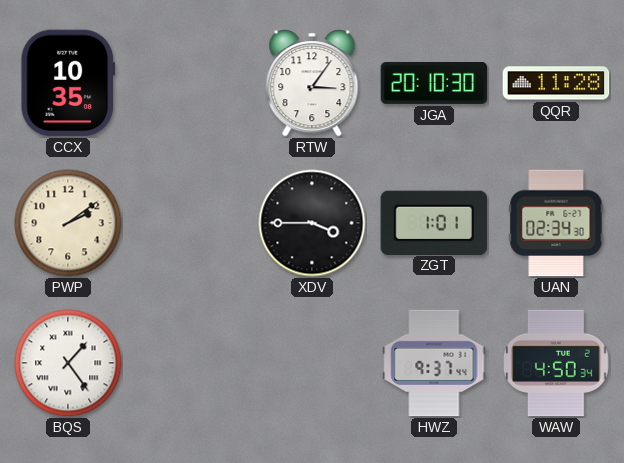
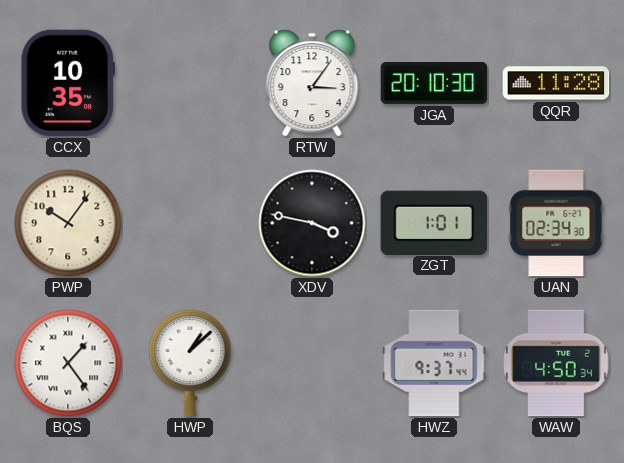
PWP: 2:09 -> 10:06
XDV: 3:45 -> 3:47
HWP: none -> 1:08
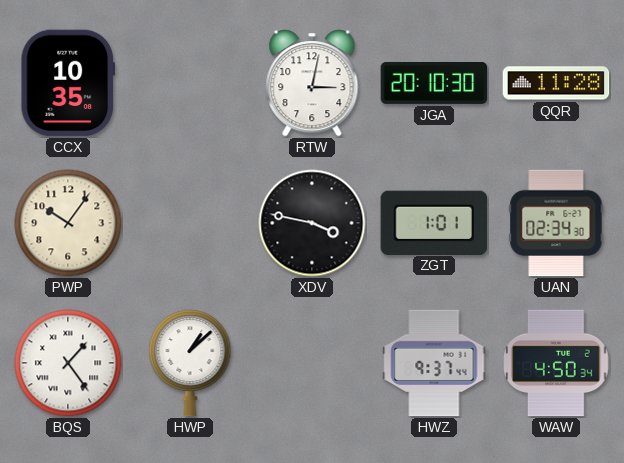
RTW: 3:06 -> 3:02
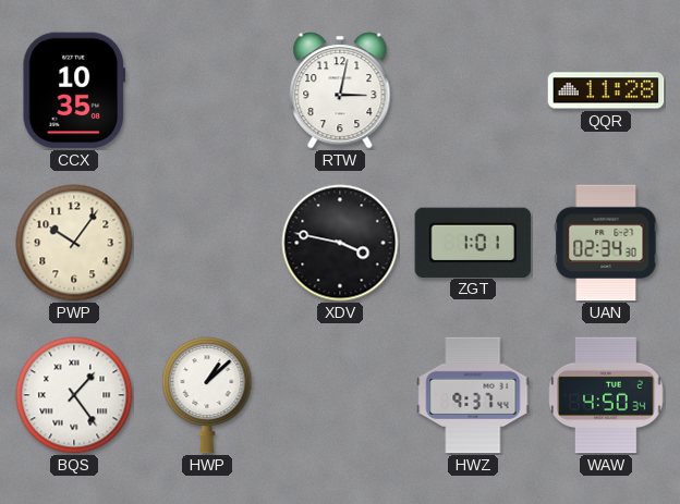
JGA: 20:10 -> none
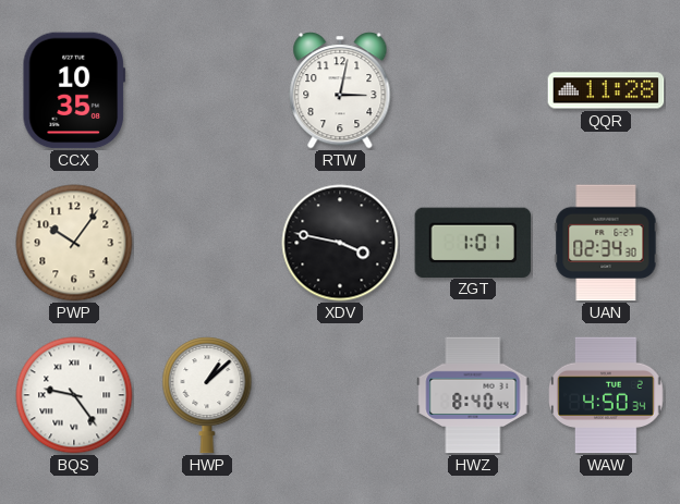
BQS: 1:24 -> 9:24
HWZ: 9:37 -> 8:40
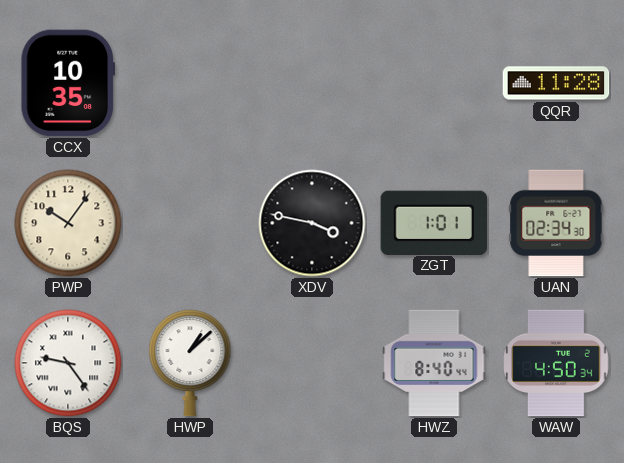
RTW: 3:02 -> none
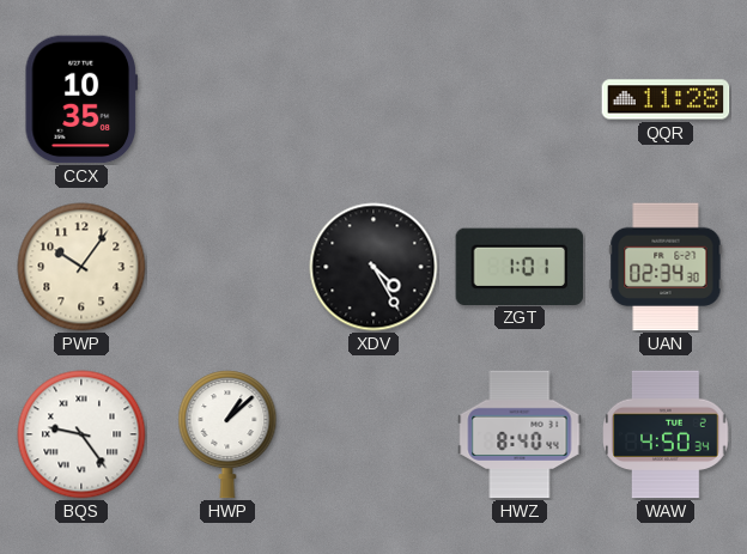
XDV: 3:47 -> 4:25
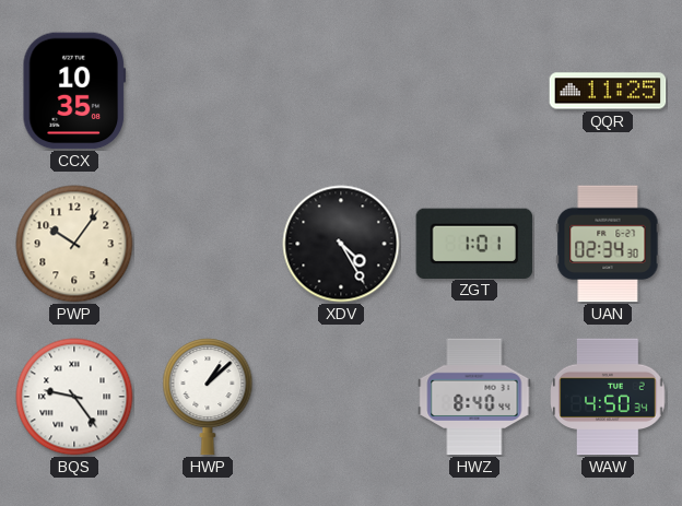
QQR: 11:28 -> 11:25
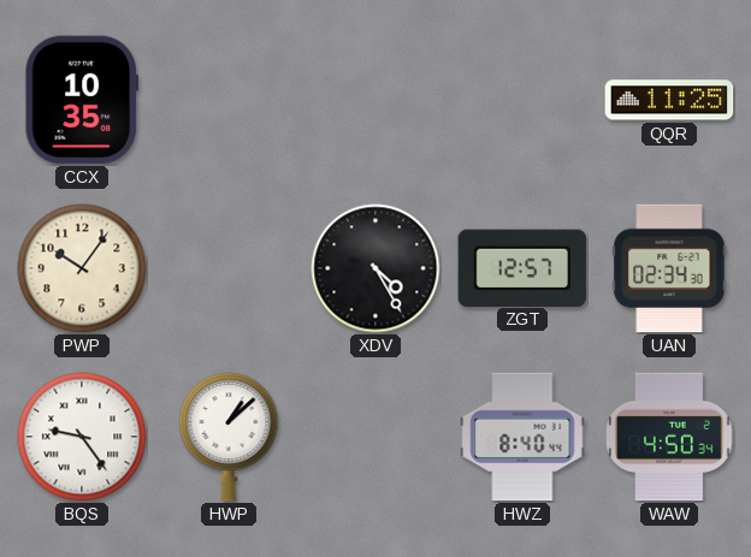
ZGT: 1:01 -> 12:57
